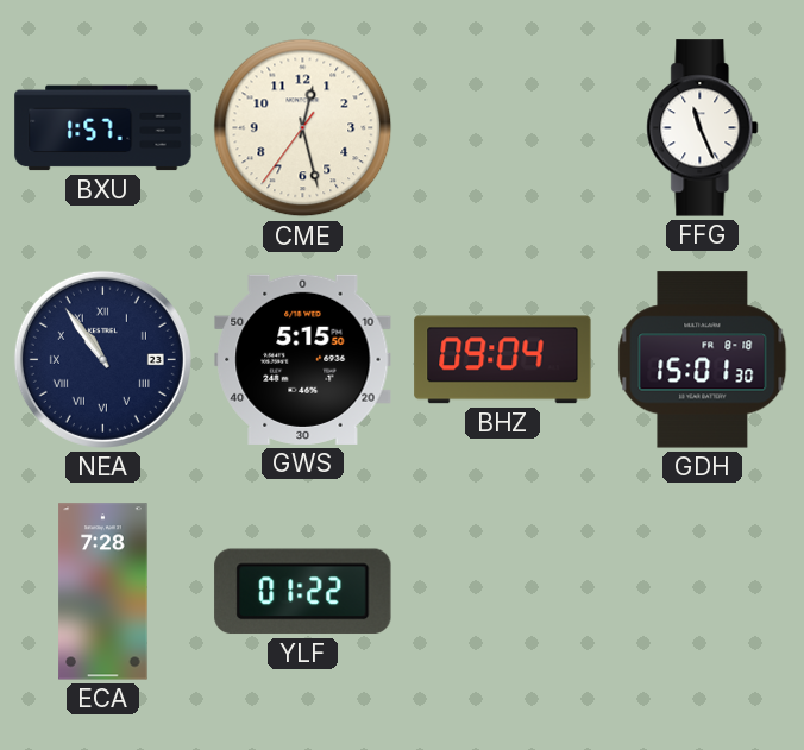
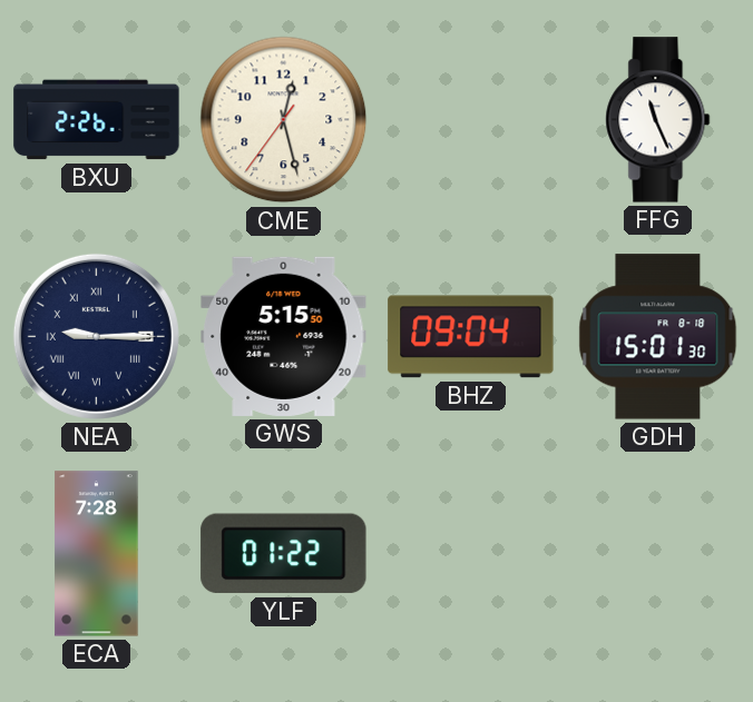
BXU: 1:57 -> 2:26
NEA: 10:54 -> 9:15
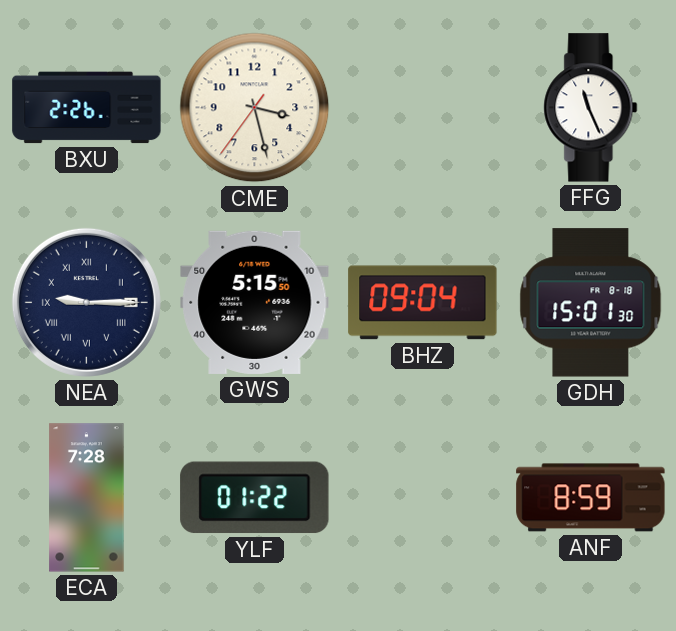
CME: 12:27 -> 3:27
ANF: none -> 8:59
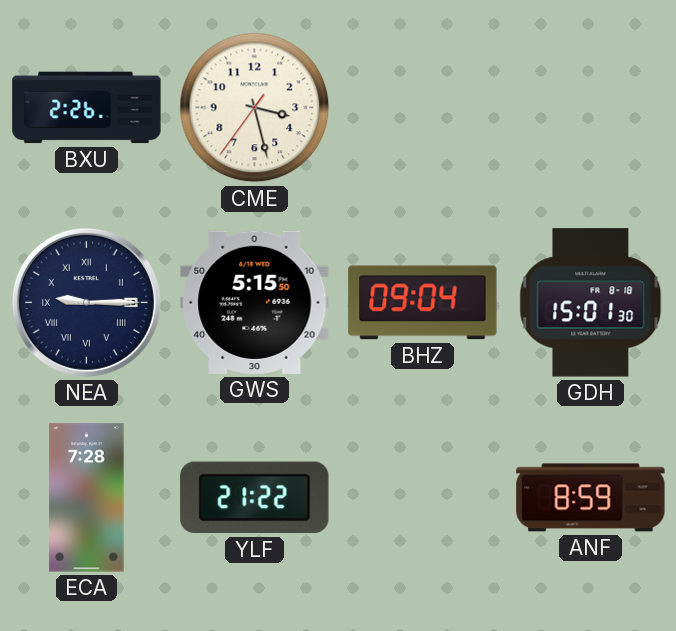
FFG: 11:26 -> none
YLF: 01:22 -> 21:22
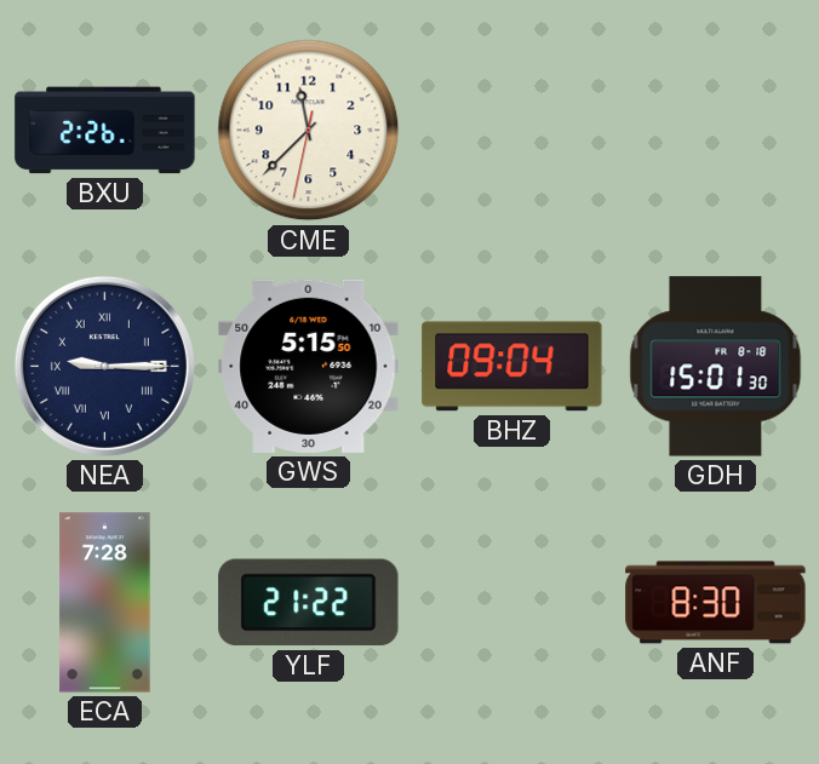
CME: 3:27 -> 11:37
ANF: 8:59 -> 8:30
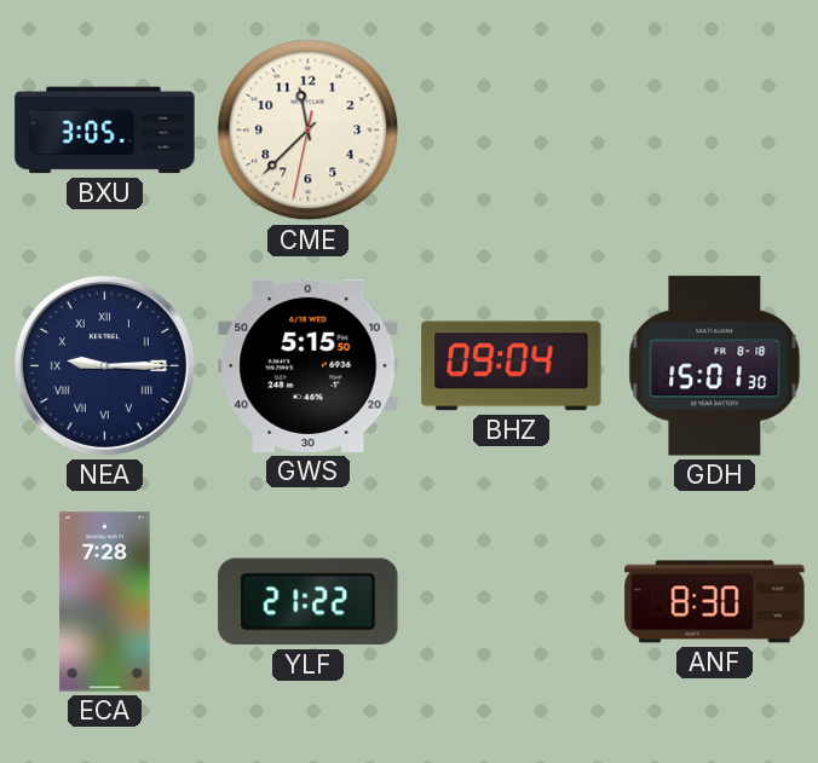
BXU: 2:26 -> 3:05
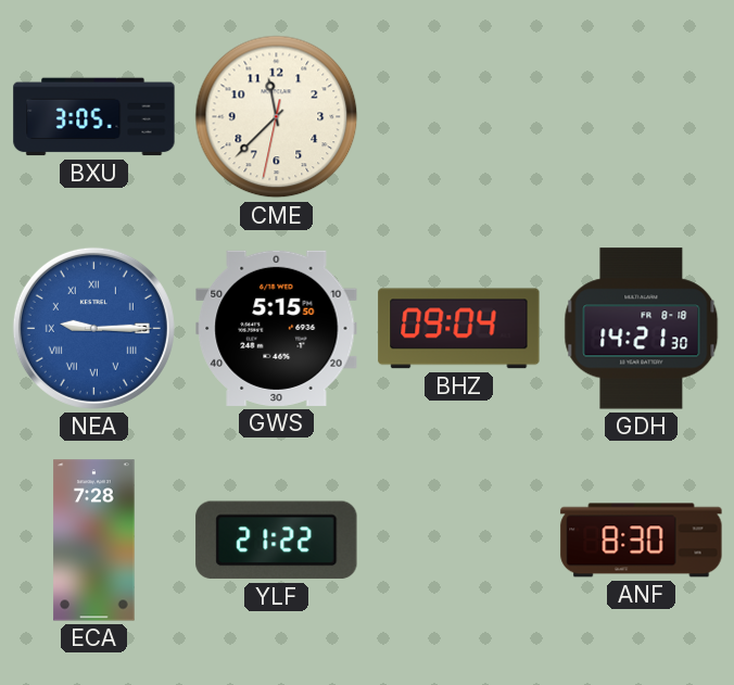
NEA dial: navy -> blue
GDH: 15:01 -> 14:21
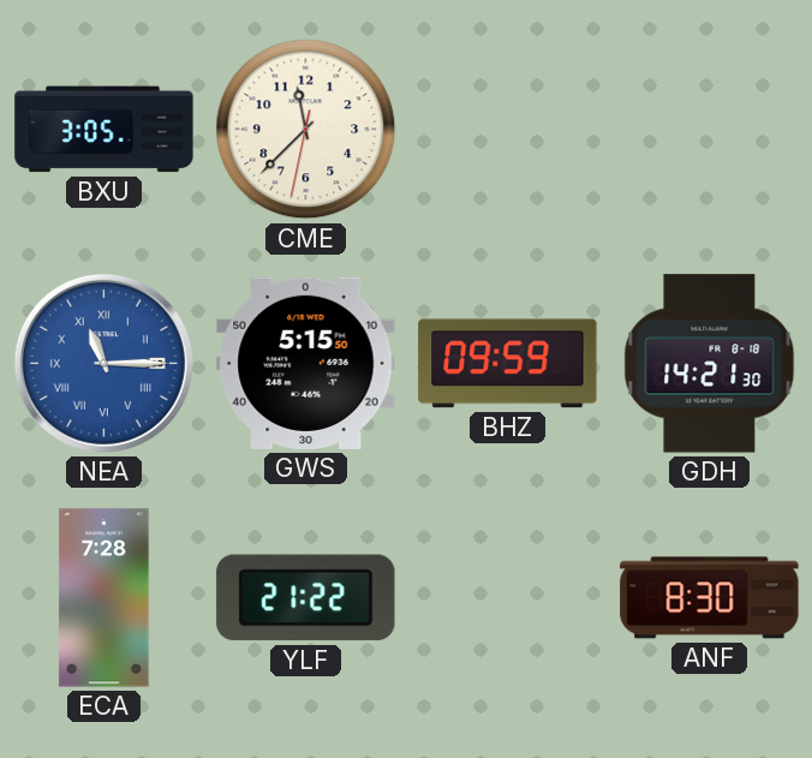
NEA: 9:15 -> 11:15
BHZ: 09:04 -> 09:59
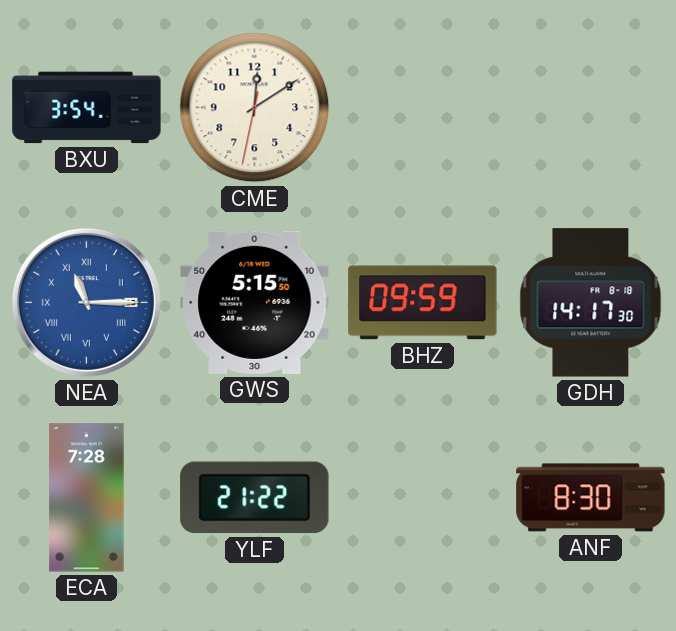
BXU: 3:05 -> 3:54
CME: 11:37 -> 12:09
GDH: 14:21 -> 14:17
